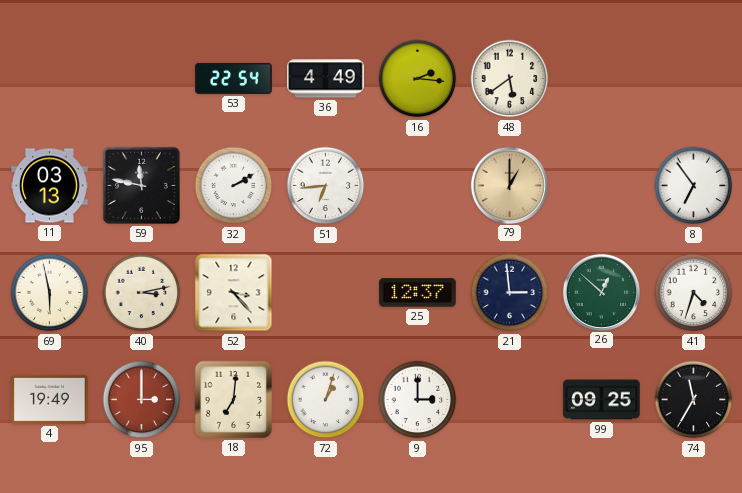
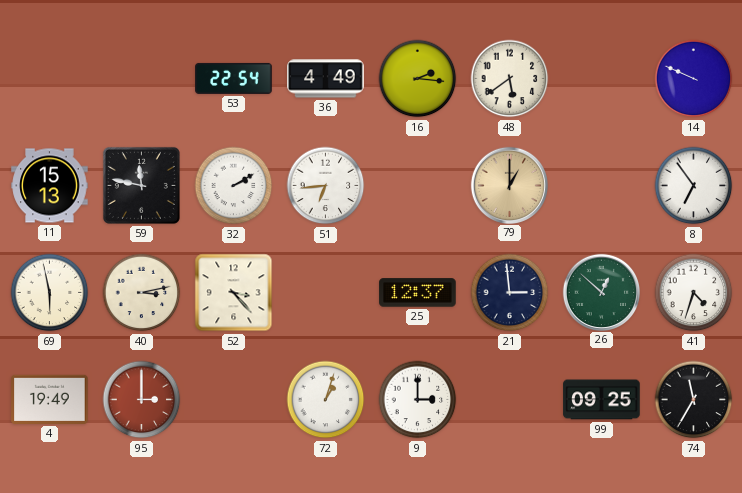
14: none -> 9:49
11: 03:13 -> 15:13
18: 7:01 -> none
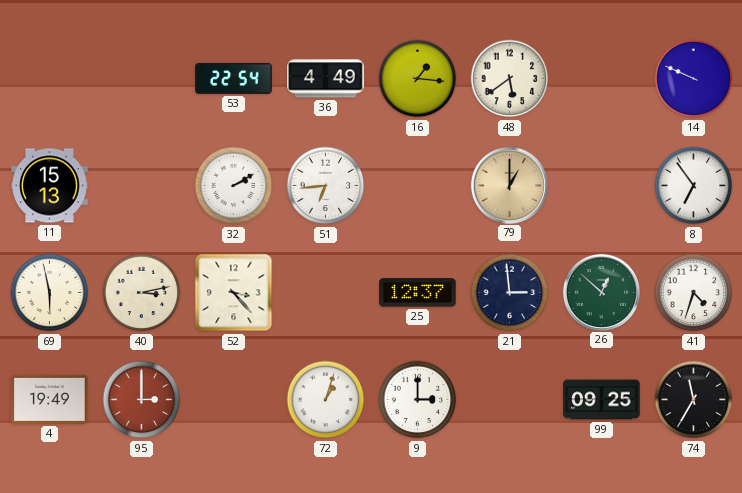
16: 2:16 -> 1:16
59: 11:47 -> none
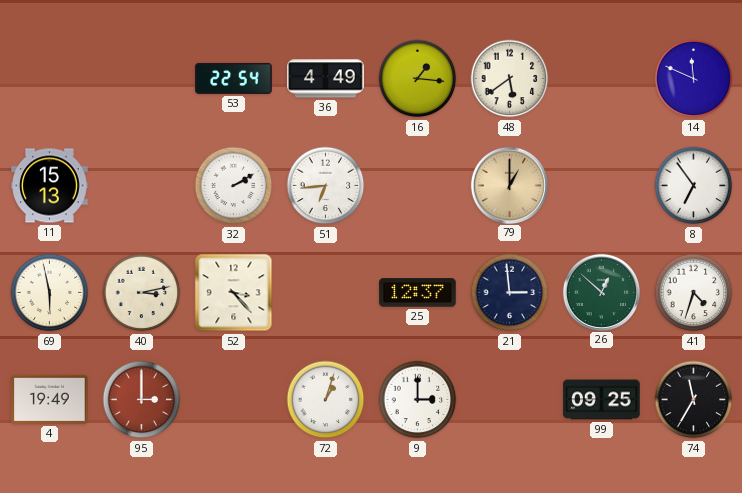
14: 9:49 -> 11:49
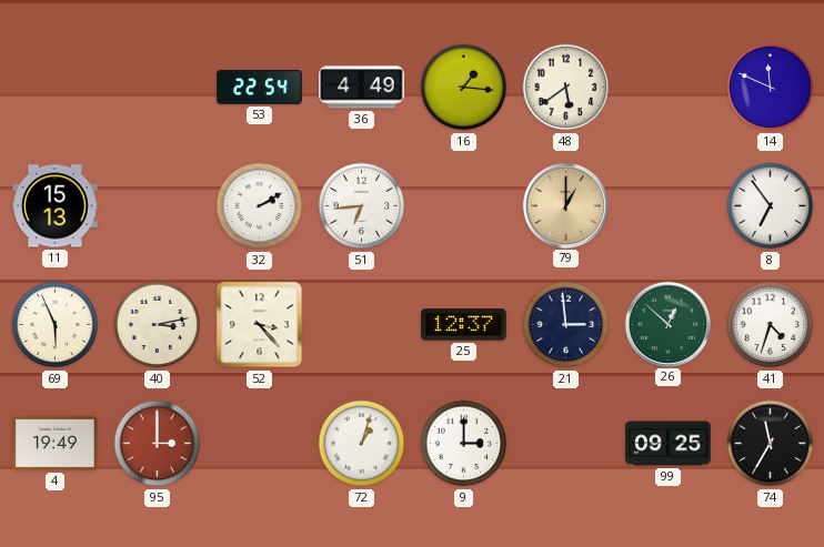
69: 5:58 -> 5:56
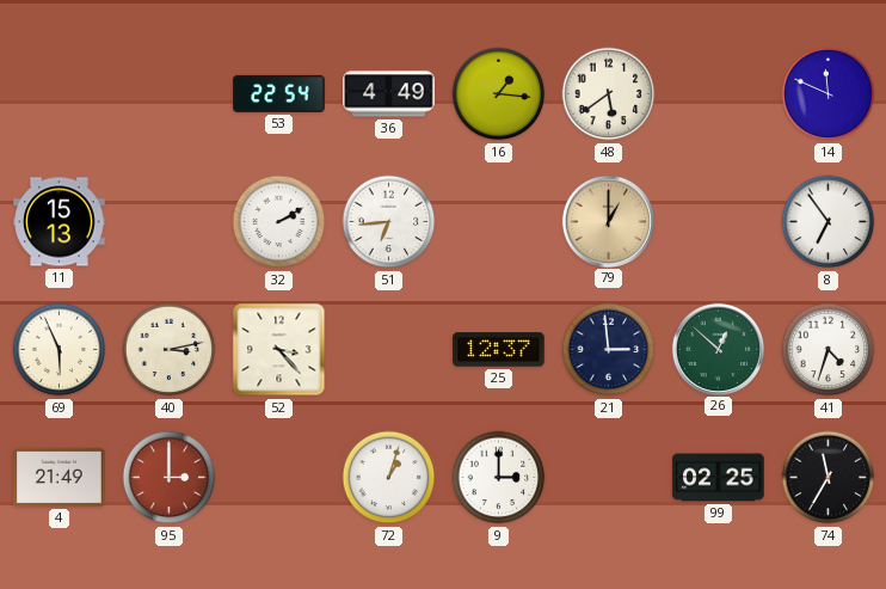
4: 19:49 -> 21:49
99: 09:25 -> 02:25
